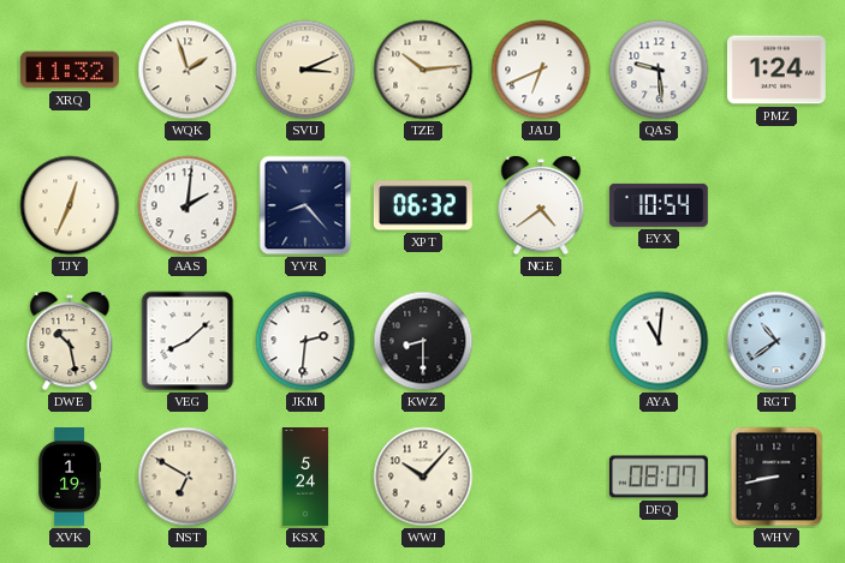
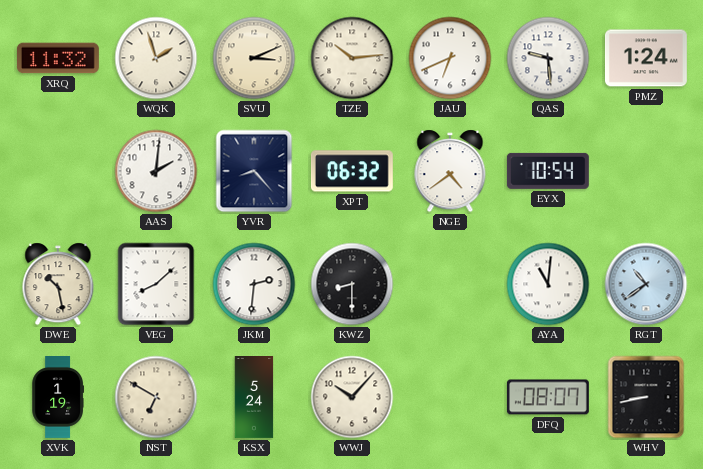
TJY: 12:34 -> none
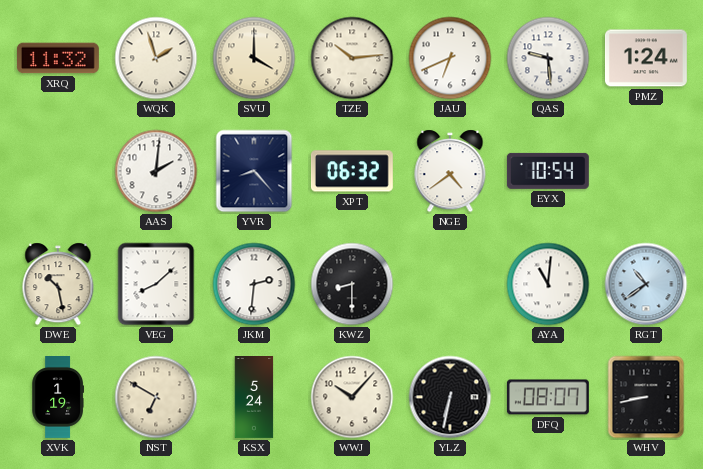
SVU: 3:11 -> 4:00
YLZ: none -> 6:32
